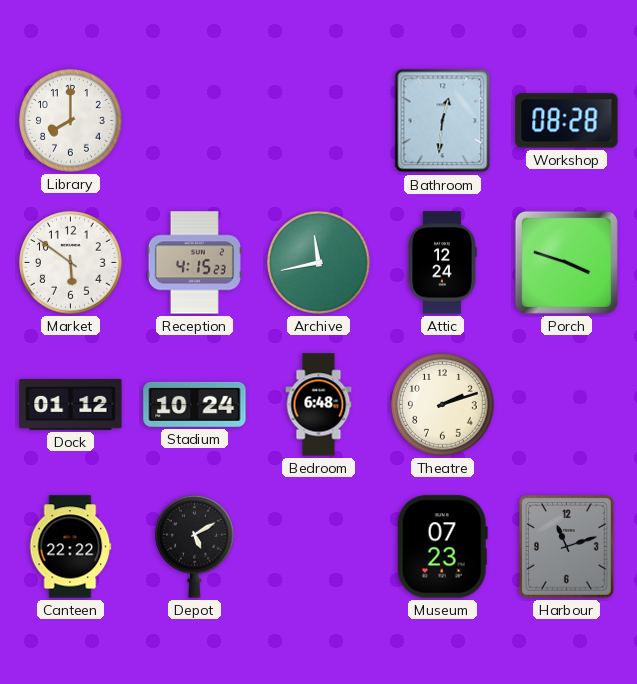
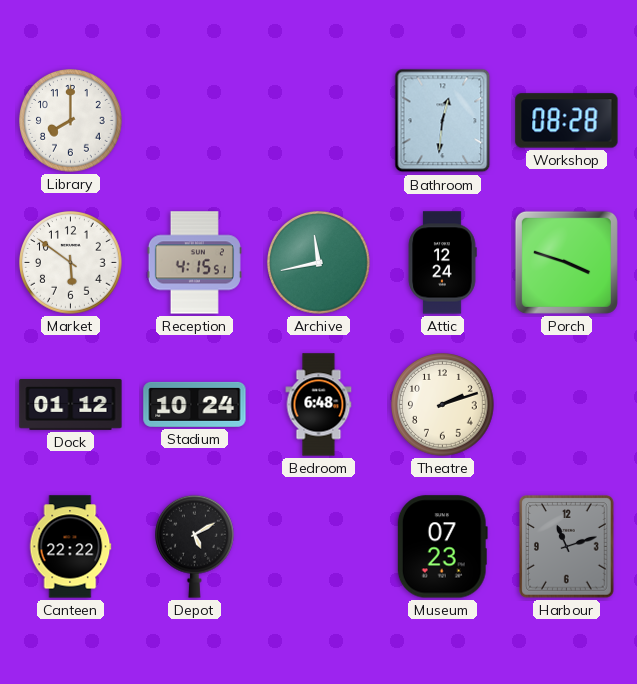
Reception: 4:15:23 -> 4:15:51
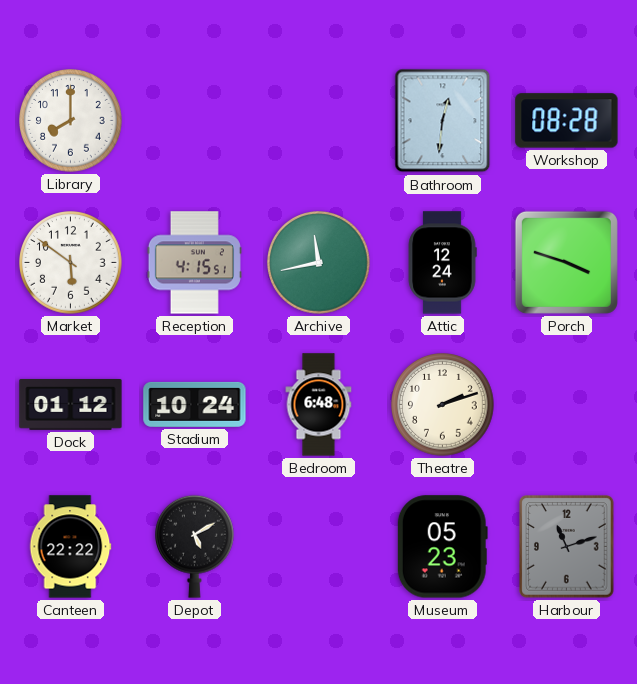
Museum: 07:23 -> 05:23
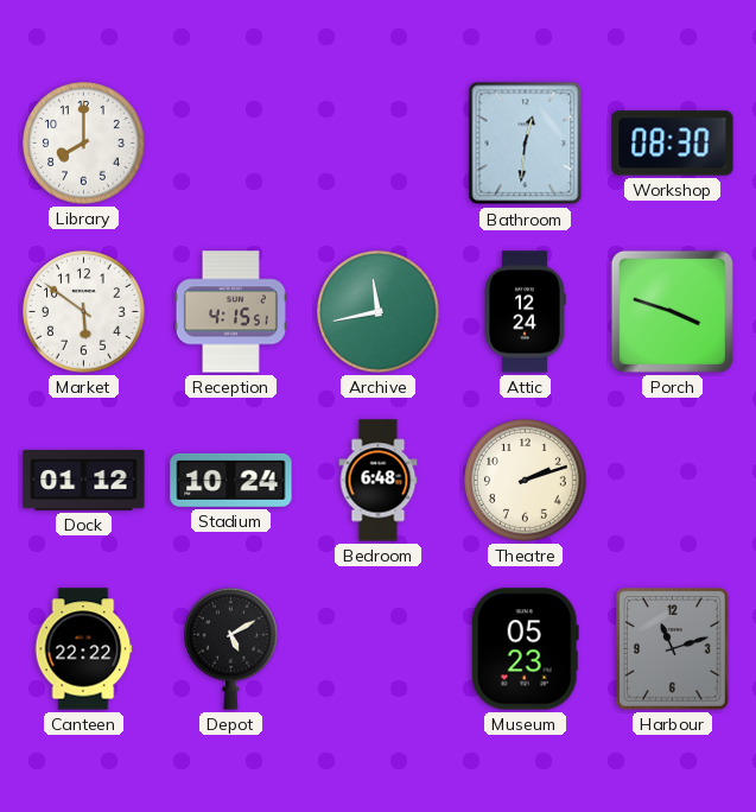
Workshop: 08:28 -> 08:30
